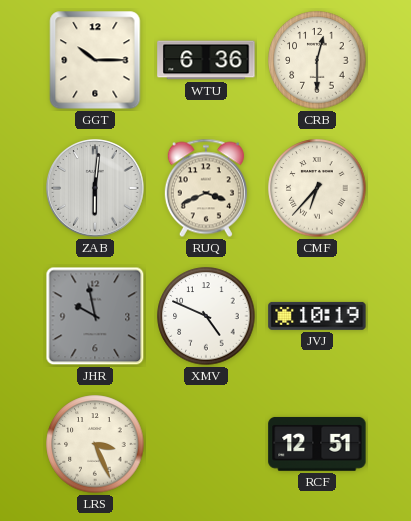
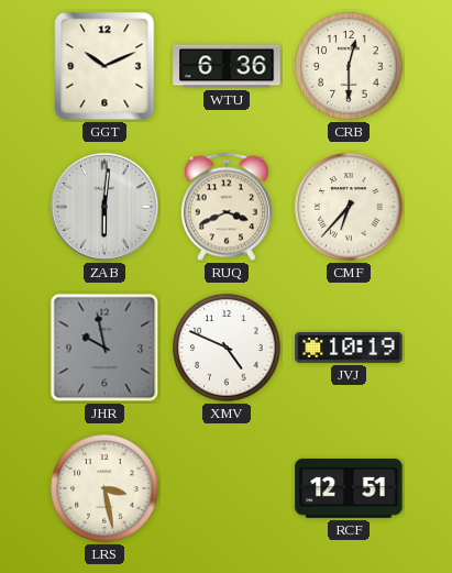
GGT: 10:15 -> 10:11
LRS: 3:26 -> 3:28
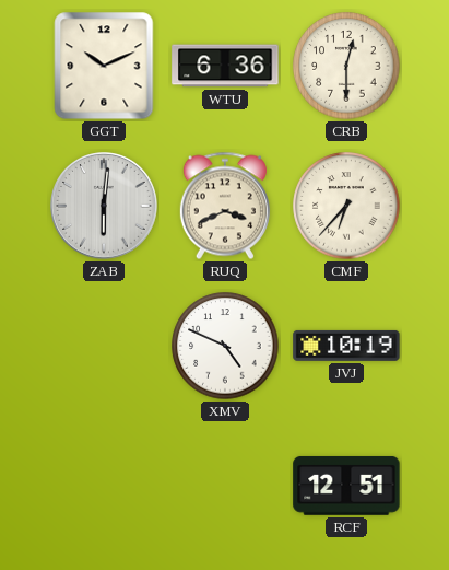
JHR: 9:58 -> none
LRS: 3:28 -> none
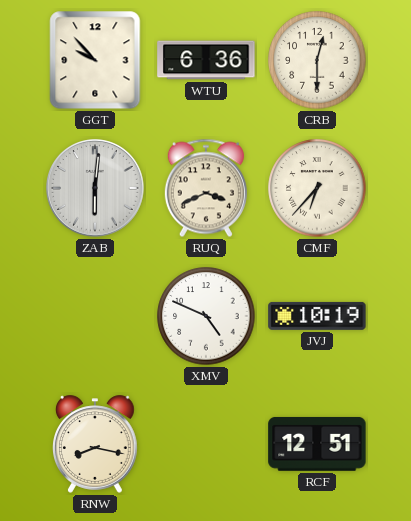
GGT: 10:11 -> 9:53
RNW: none -> 8:17
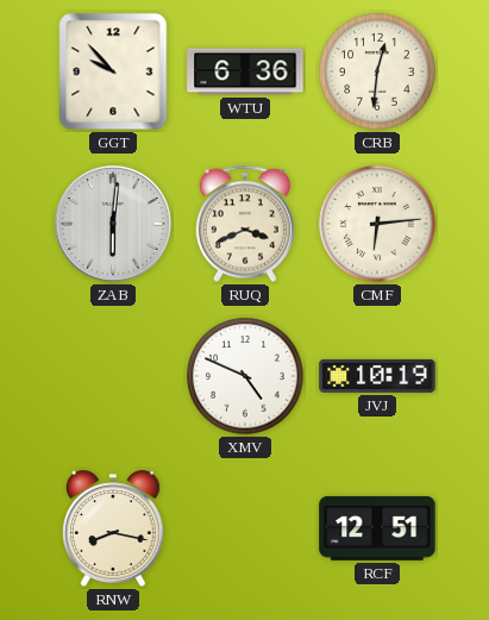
CRB: 12:30 -> 12:31
CMF: 6:37 -> 6:14
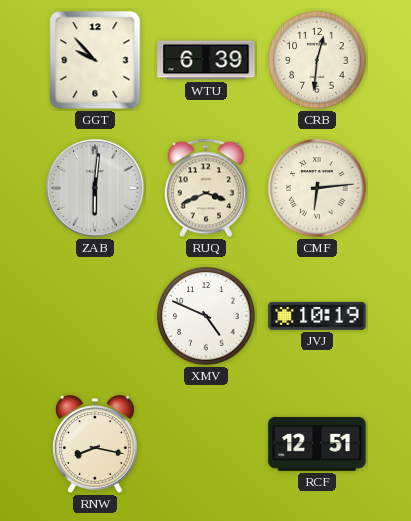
WTU: 6:36 -> 6:39
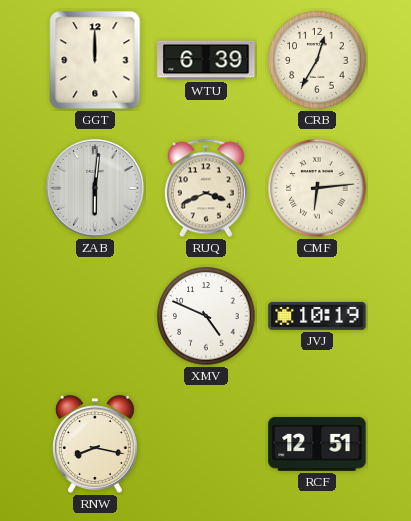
GGT: 9:53 -> 12:00
CRB: 12:31 -> 12:35
